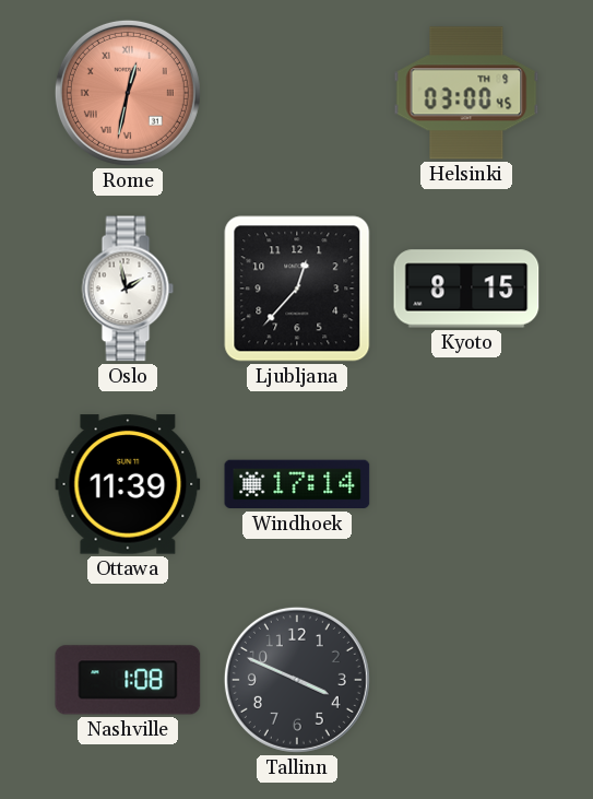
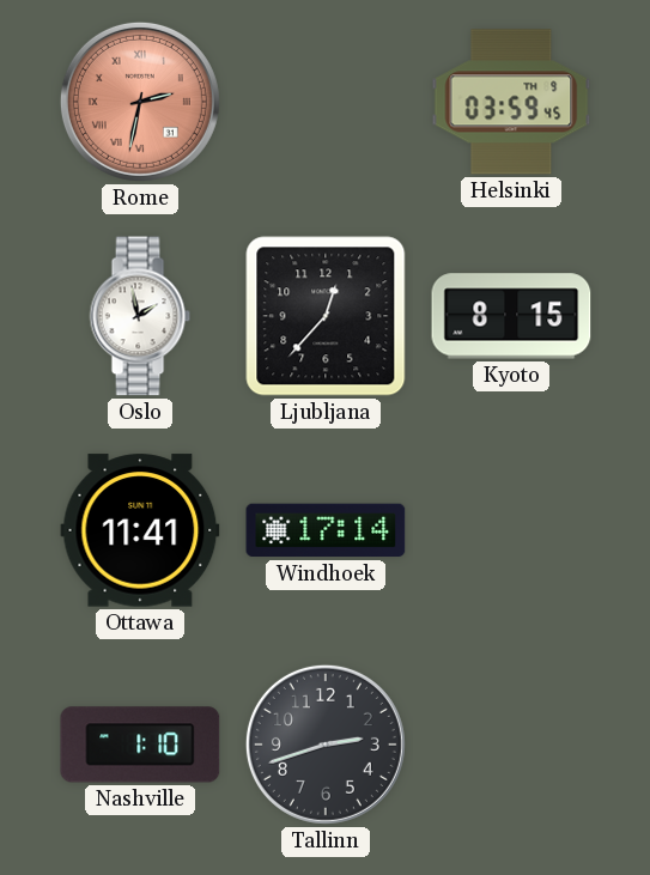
Rome: 12:32 -> 2:32
Helsinki: 03:00 -> 03:59
Ottawa: 11:39 -> 11:41
Nashville: 1:08 -> 1:10
Tallinn: 3:49 -> 2:42
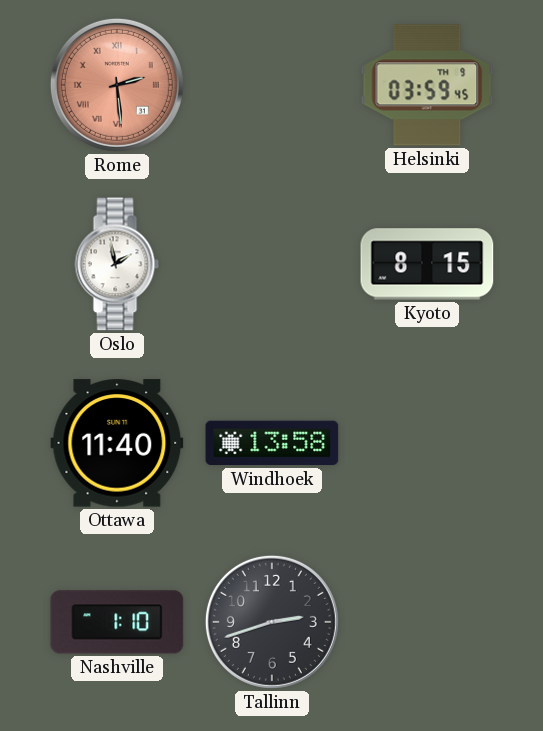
Rome: 2:32 -> 2:29
Ljubljana: 12:37 -> none
Ottawa: 11:41 -> 11:40
Windhoek: 17:14 -> 13:58
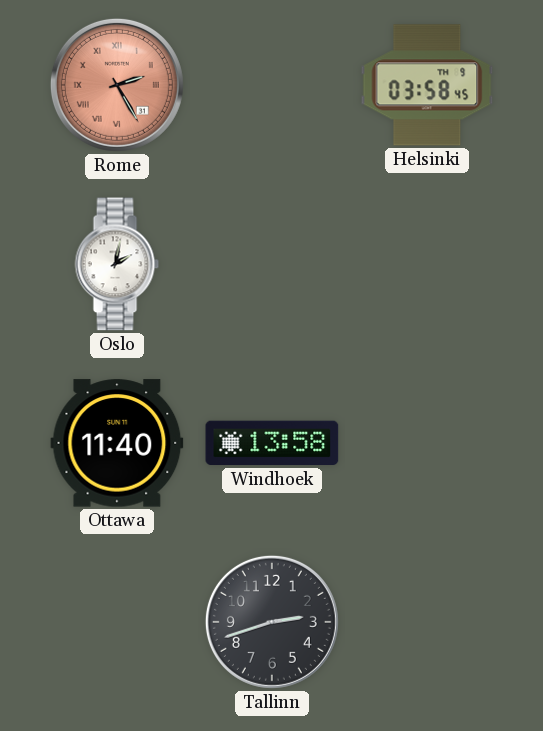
Rome: 2:29 -> 2:25
Helsinki: 03:59 -> 03:58
Oslo: 1:58 -> 2:02
Kyoto: 8:15 -> none
Nashville: 1:10 -> none
